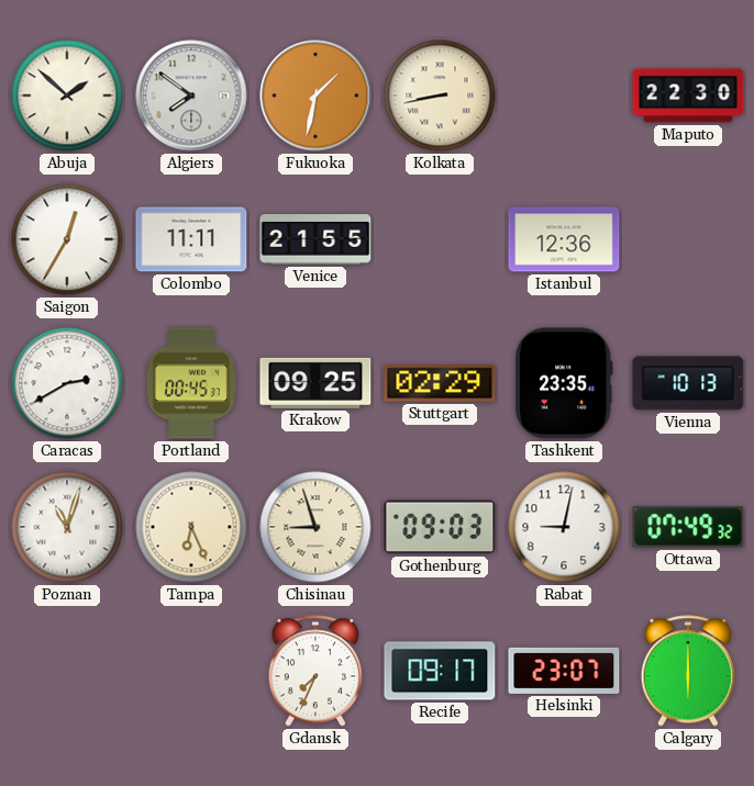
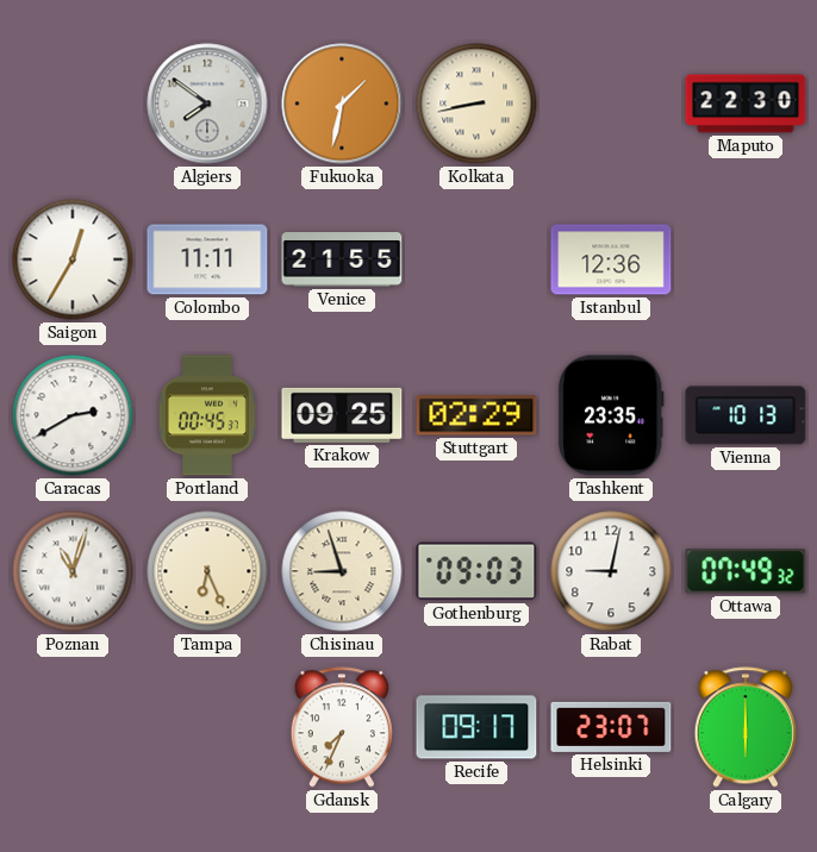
Abuja: 1:52 -> none
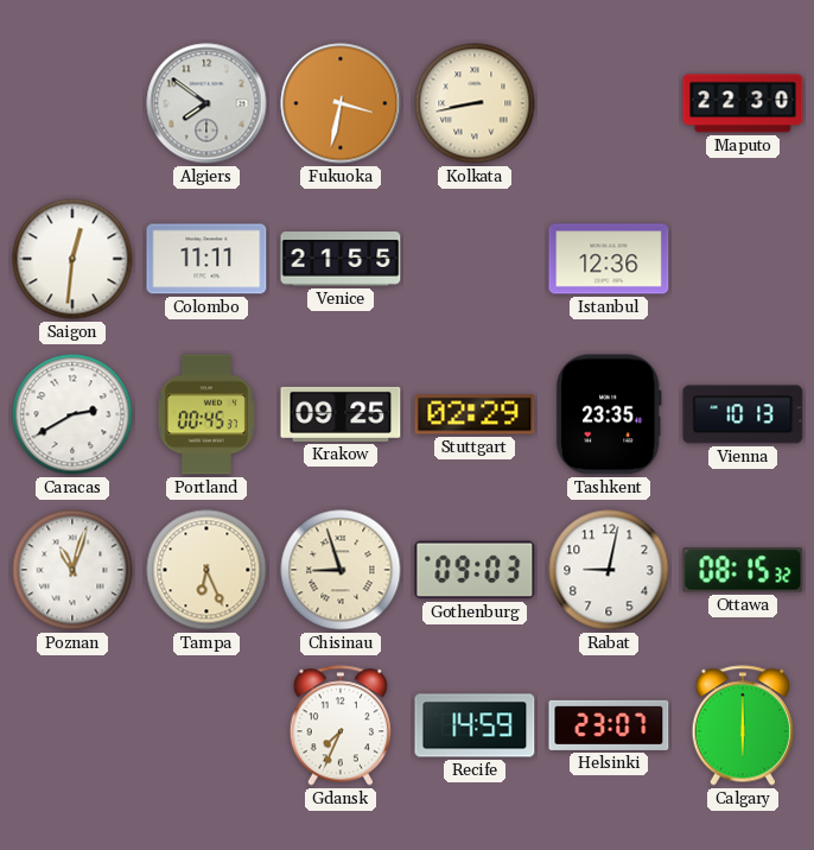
Fukuoka: 1:32 -> 3:32
Saigon: 12:35 -> 12:31
Ottawa: 07:49 -> 08:15
Recife: 09:17 -> 14:59
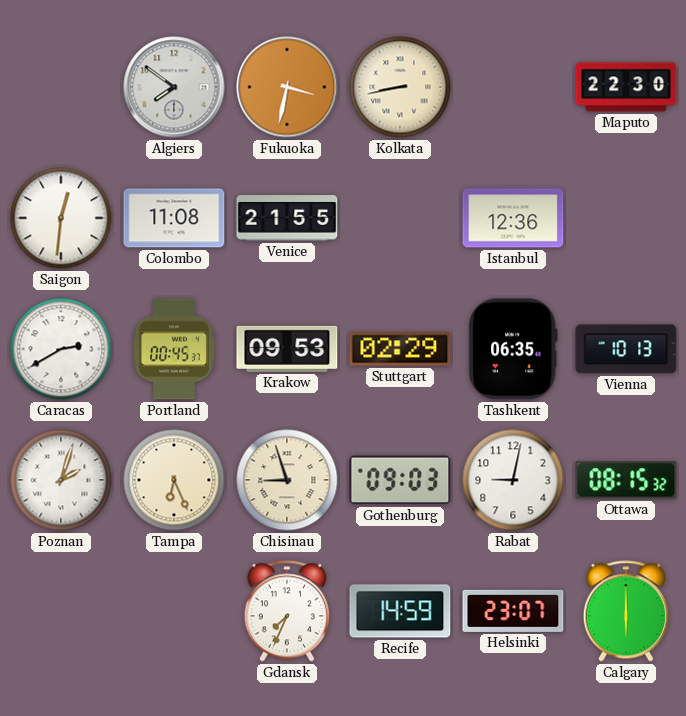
Colombo: 11:11 -> 11:08
Krakow: 09:25 -> 09:53
Tashkent: 23:35 -> 06:35
Poznan: 11:03 -> 2:03
